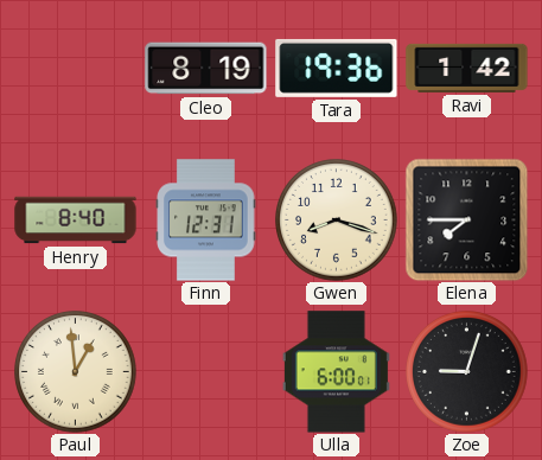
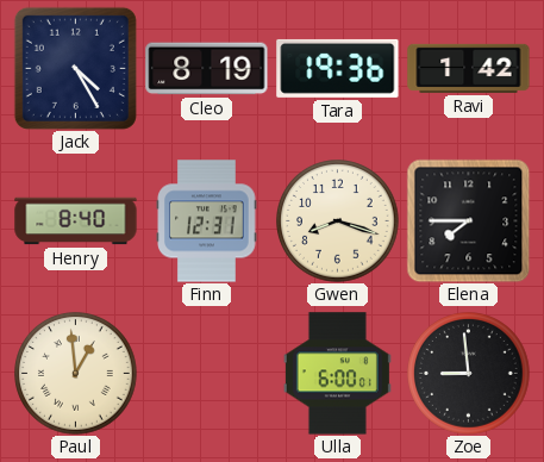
Jack: none -> 4:25
Zoe: 9:03 -> 8:59
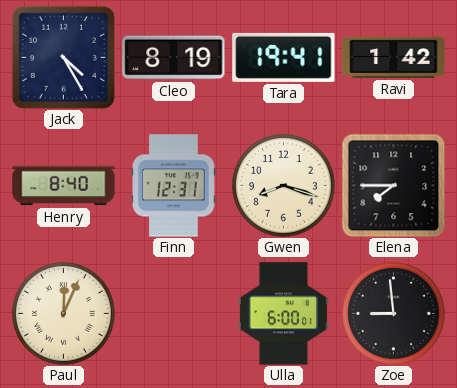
Tara: 19:36 -> 19:41
Paul: 12:59 -> 12:04
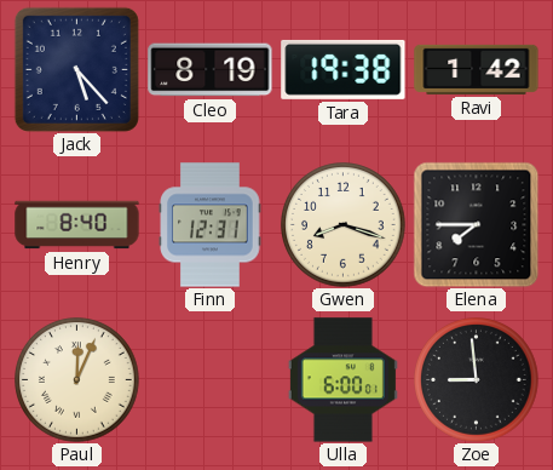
Jack: 4:25 -> 5:23
Tara: 19:41 -> 19:38
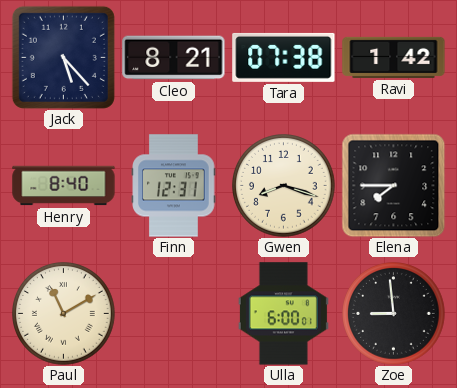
Cleo: 8:19 -> 8:21
Tara: 19:38 -> 07:38
Paul: 12:04 -> 11:10
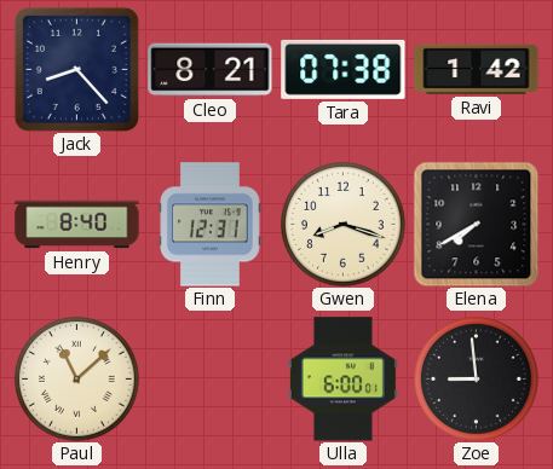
Jack: 5:23 -> 8:23
Elena: 7:45 -> 7:40
Paul: 11:10 -> 11:08
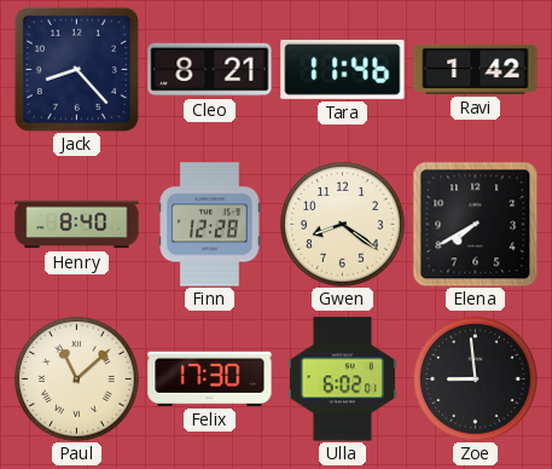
Tara: 07:38 -> 11:46
Finn: 12:31 -> 12:28
Gwen: 8:18 -> 8:21
Felix: none -> 17:30
Ulla: 6:00 -> 6:02
